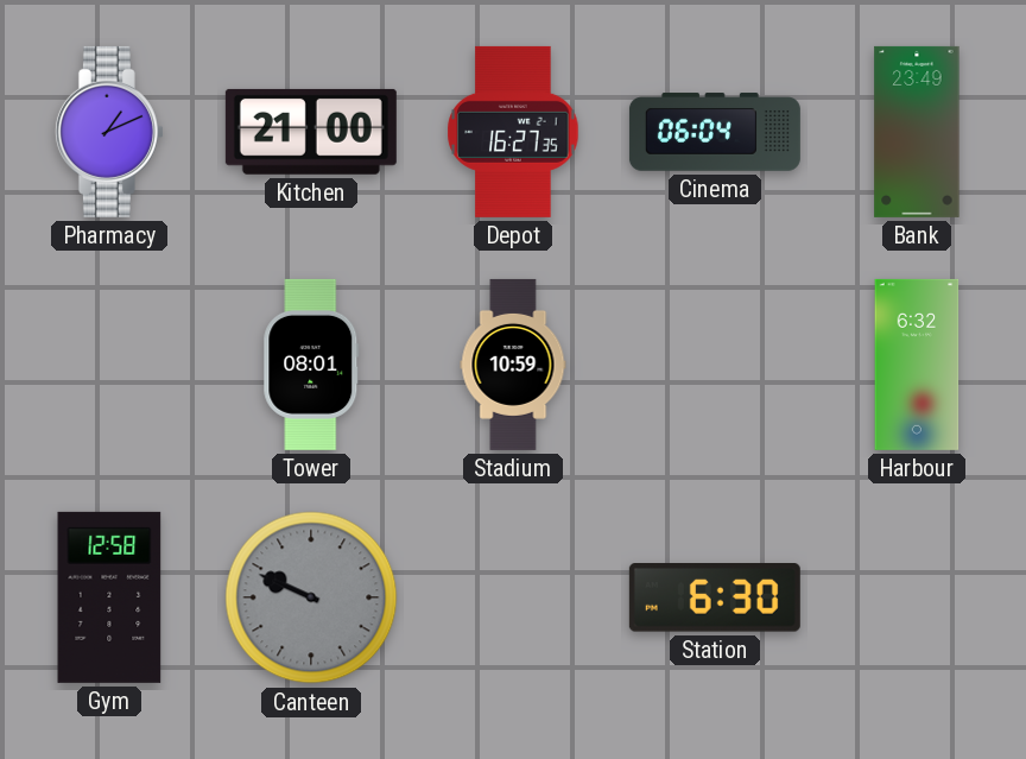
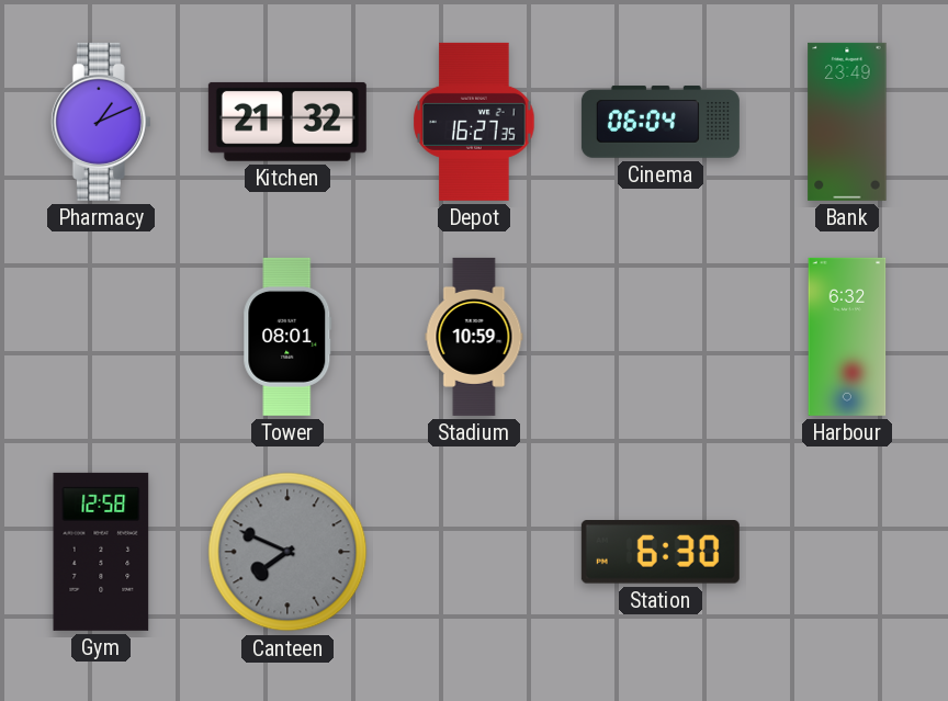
Kitchen: 21:00 -> 21:32
Canteen: 9:49 -> 7:49
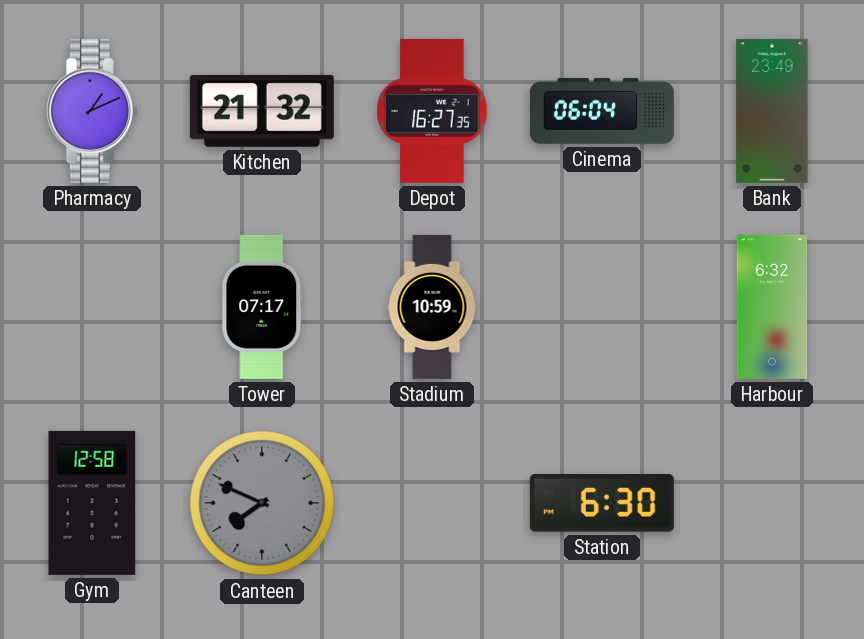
Tower: 08:01 -> 07:17
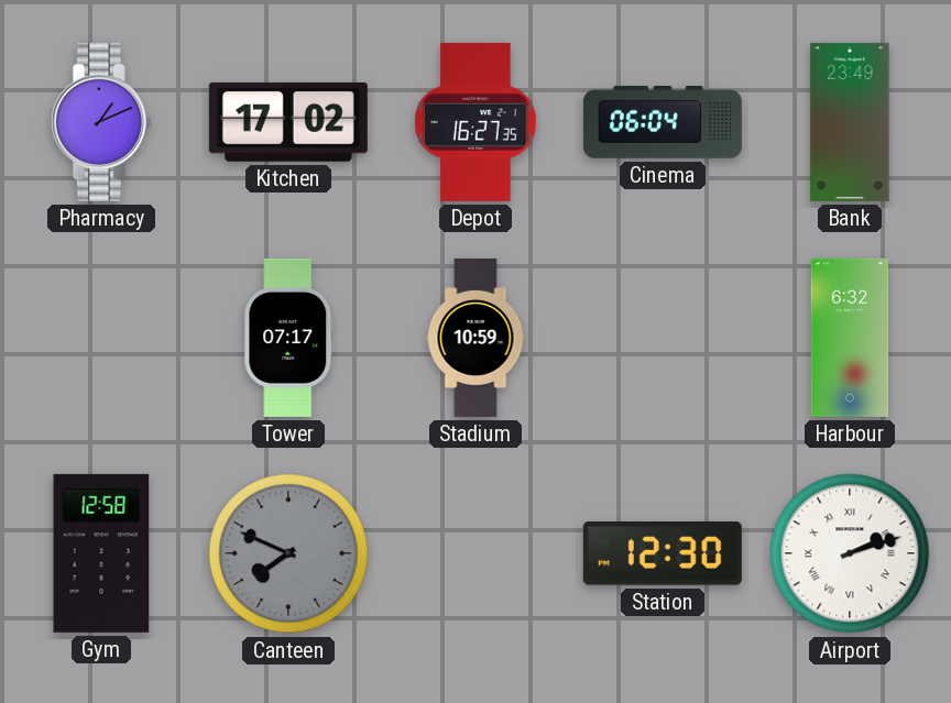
Kitchen: 21:32 -> 17:02
Station: 6:30 -> 12:30
Airport: none -> 2:12
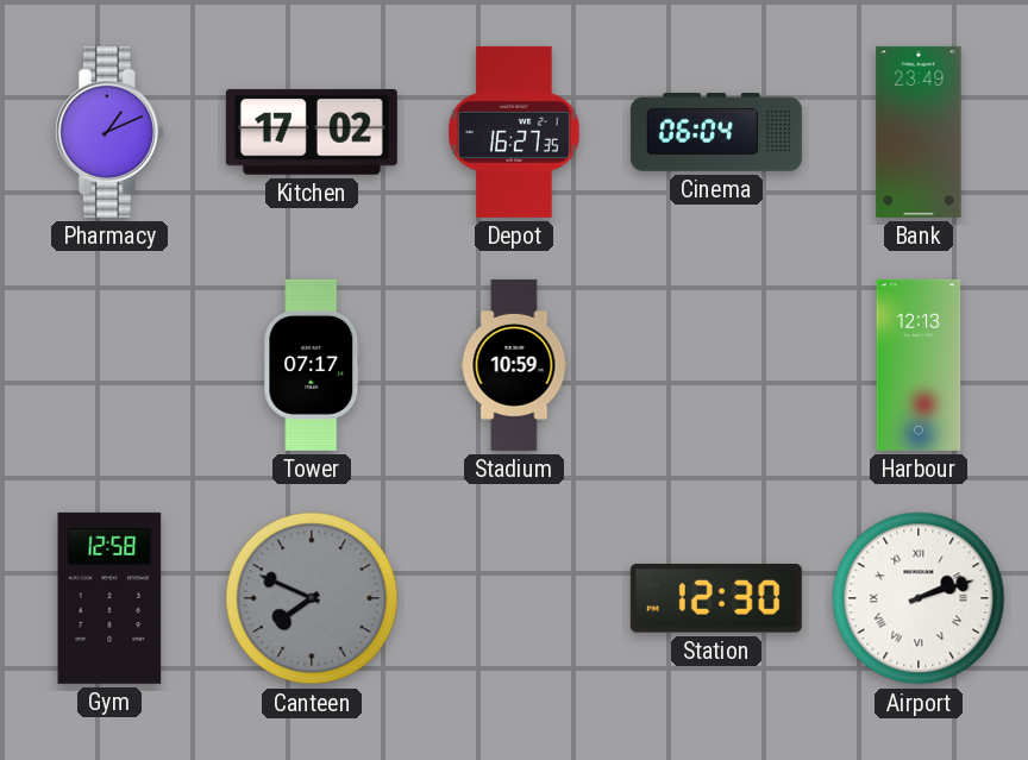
Harbour: 6:32 -> 12:13
